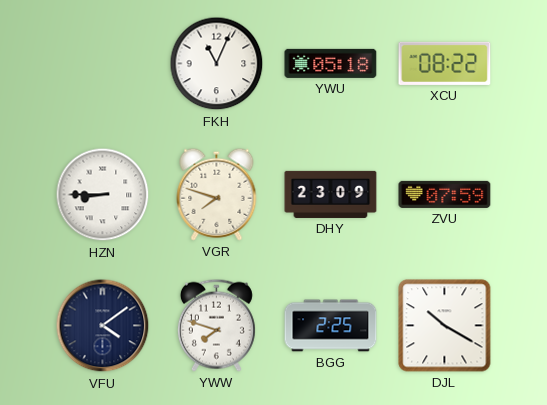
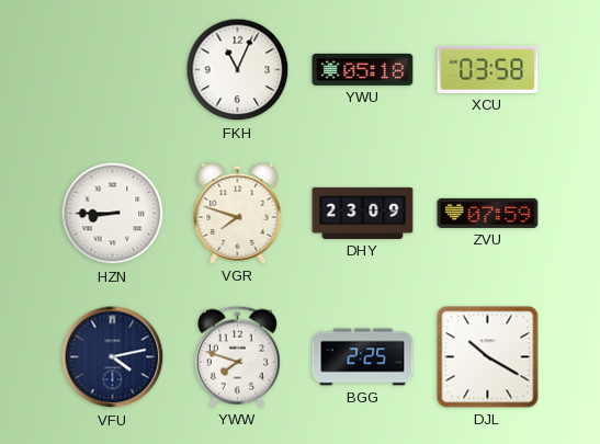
XCU: 08:22 -> 03:58
VFU: 4:09 -> 4:13
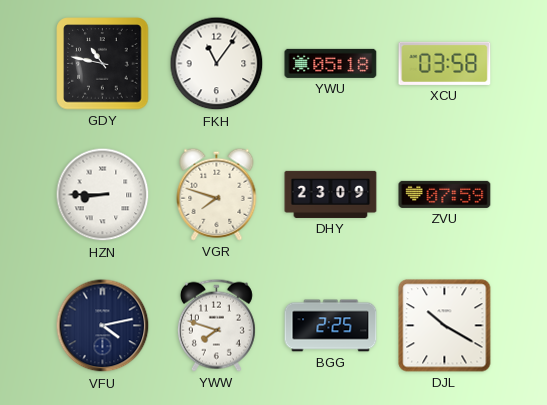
GDY: none -> 10:47
FKH: 11:04 -> 11:06
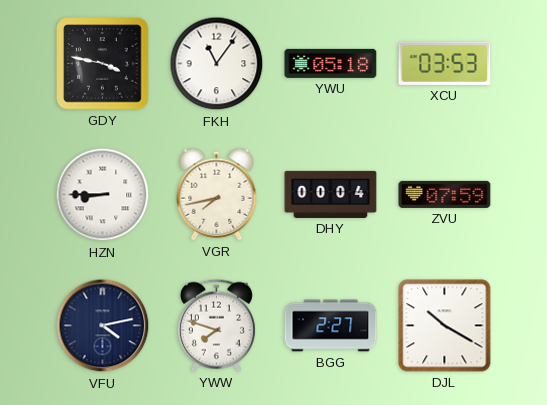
GDY: 10:47 -> 3:47
XCU: 03:58 -> 03:53
VGR: 7:48 -> 7:43
DHY: 23:09 -> 00:04
BGG: 2:25 -> 2:27
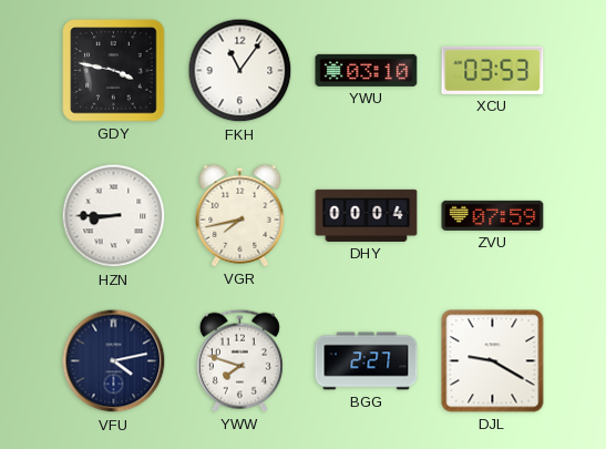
YWU: 05:18 -> 03:10
DJL: 10:20 -> 9:20
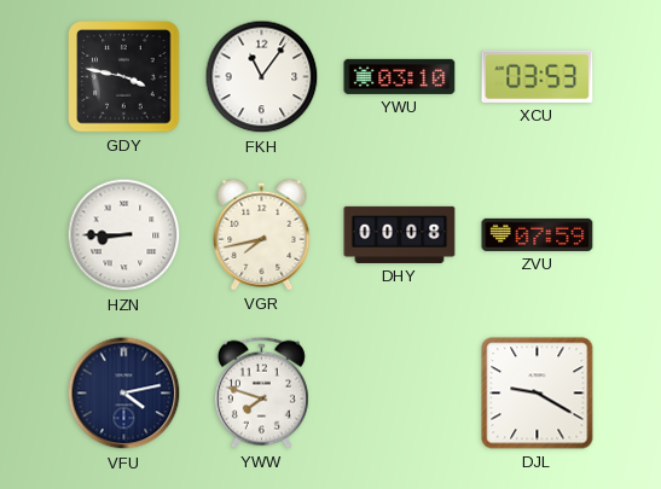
DHY: 00:04 -> 00:08
BGG: 2:27 -> none
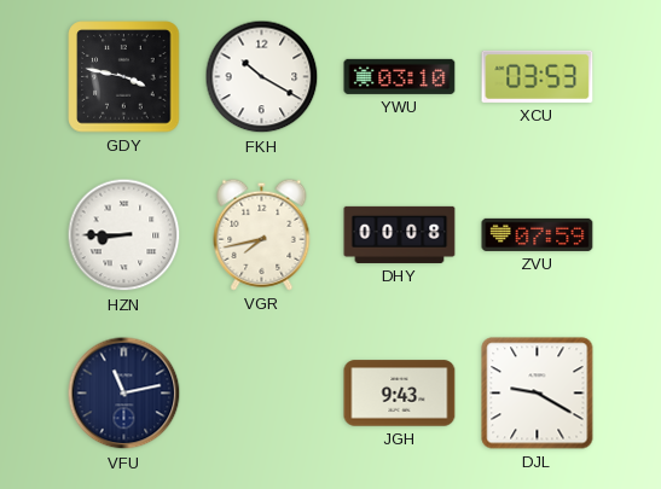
FKH: 11:06 -> 10:20
VFU: 4:13 -> 11:13
YWW: 7:48 -> none
JGH: none -> 9:43
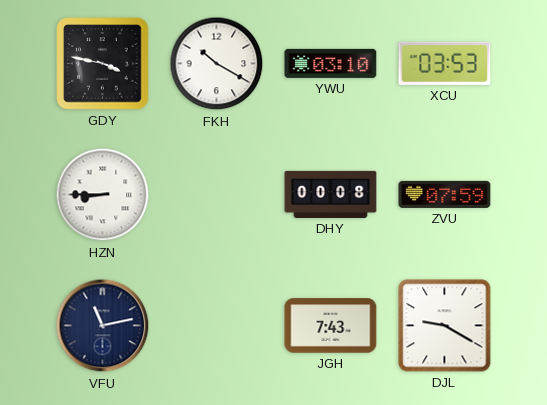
VGR: 7:43 -> none
JGH: 9:43 -> 7:43
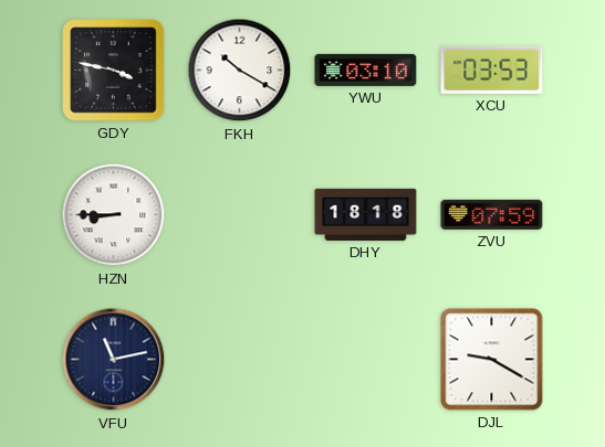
DHY: 00:08 -> 18:18
JGH: 7:43 -> none
